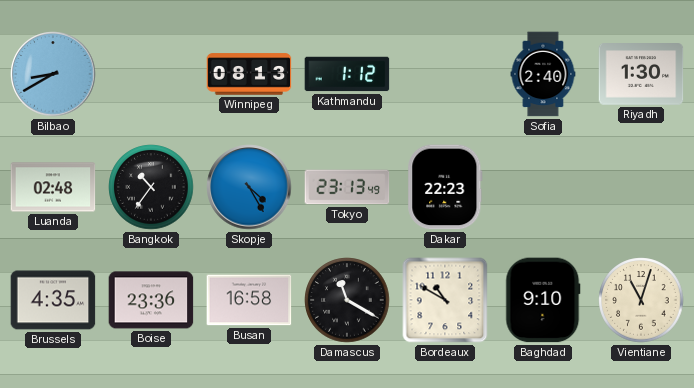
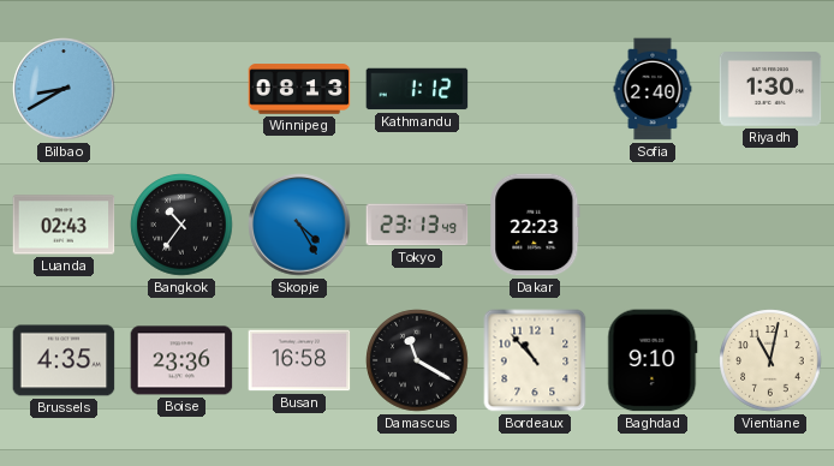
Luanda: 02:48 -> 02:43
Bordeaux: 10:50 -> 10:53
Vientiane: 11:03 -> 11:02
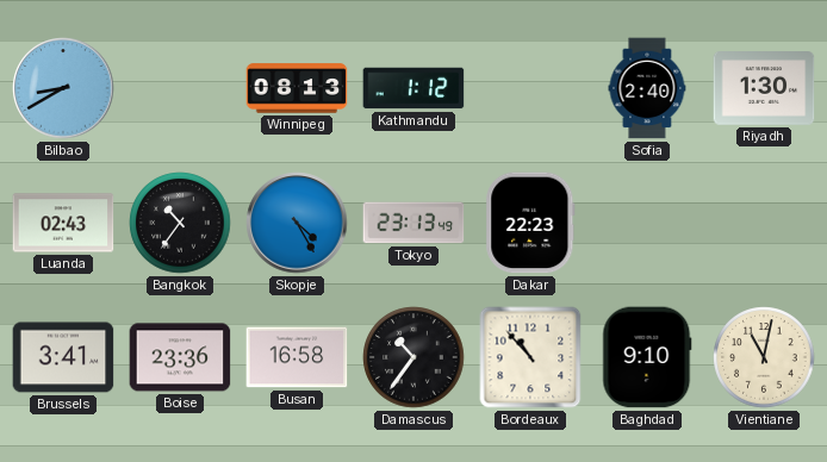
Brussels: 4:35 -> 3:41
Damascus: 11:20 -> 10:36
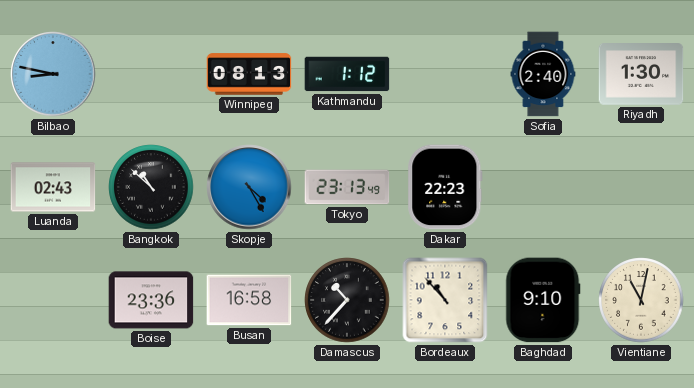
Bilbao: 8:40 -> 8:47
Bangkok: 10:36 -> 10:52
Brussels: 3:41 -> none
Damascus: 10:36 -> 10:37
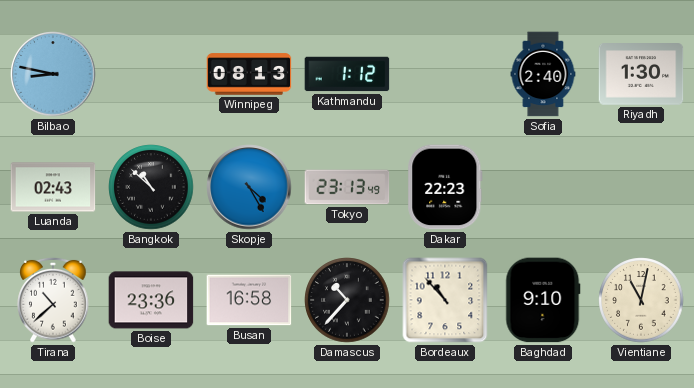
Tirana: none -> 10:38
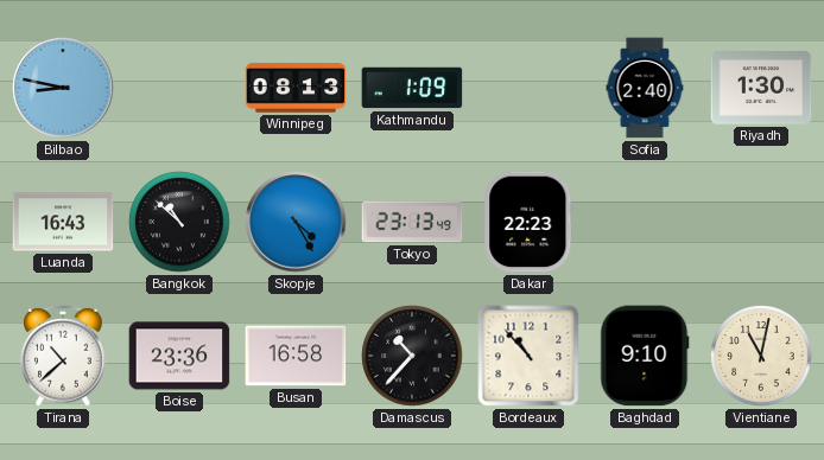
Kathmandu: 1:12 -> 1:09
Luanda: 02:43 -> 16:43
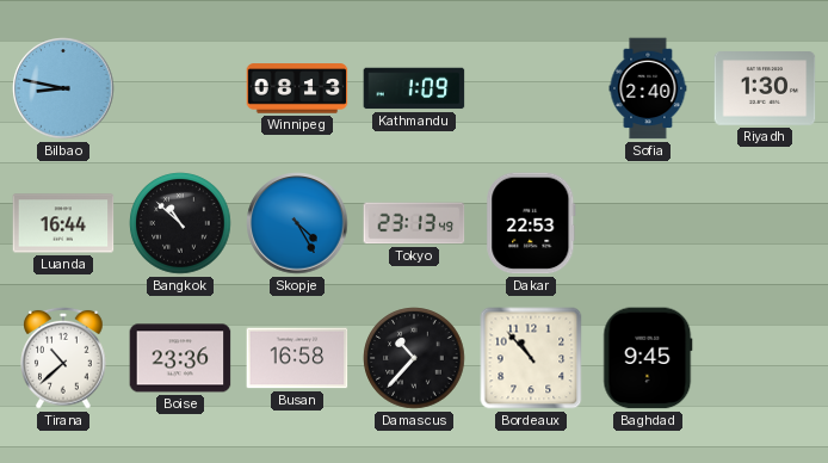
Luanda: 16:43 -> 16:44
Dakar: 22:23 -> 22:53
Baghdad: 9:10 -> 9:45
Vientiane: 11:02 -> none
